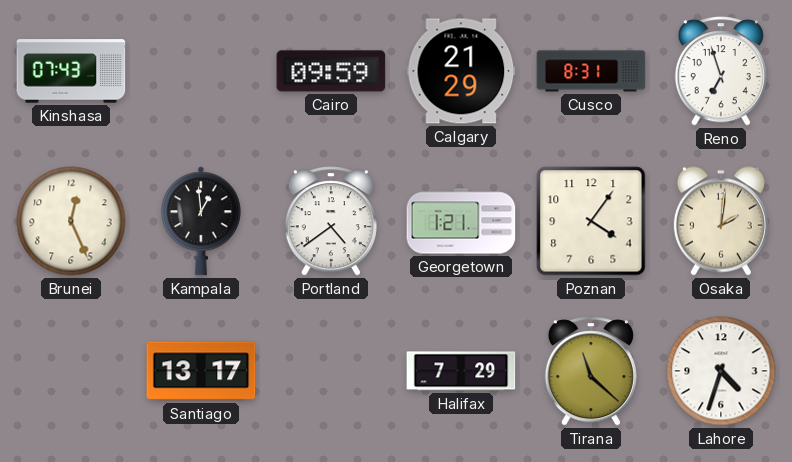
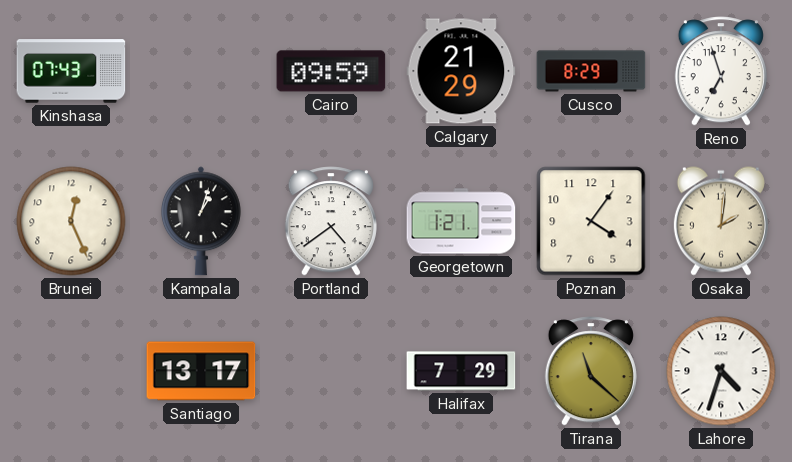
Cusco: 8:31 -> 8:29
Kampala: 12:59 -> 1:03
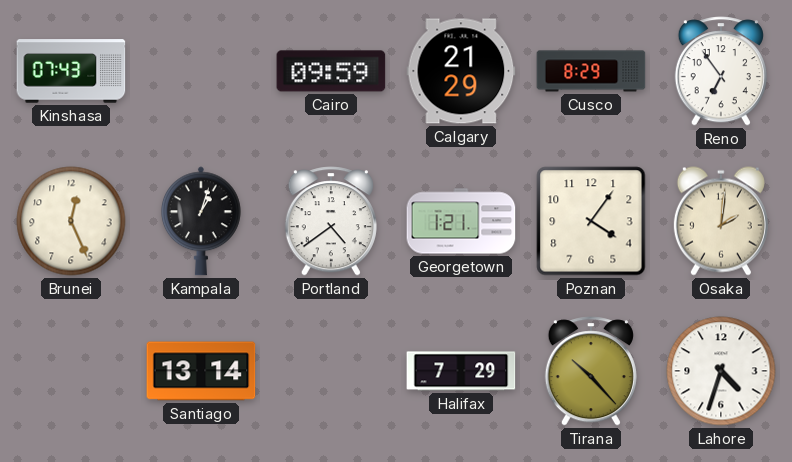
Reno: 6:57 -> 6:54
Santiago: 13:17 -> 13:14
Tirana: 11:22 -> 10:23
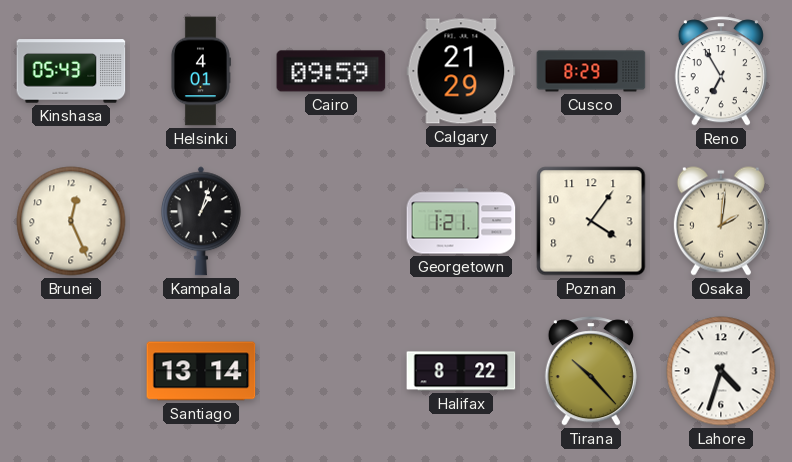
Kinshasa: 07:43 -> 05:43
Helsinki: none -> 4:01
Reno: 6:54 -> 6:55
Portland: 4:39 -> none
Halifax: 7:29 -> 8:22
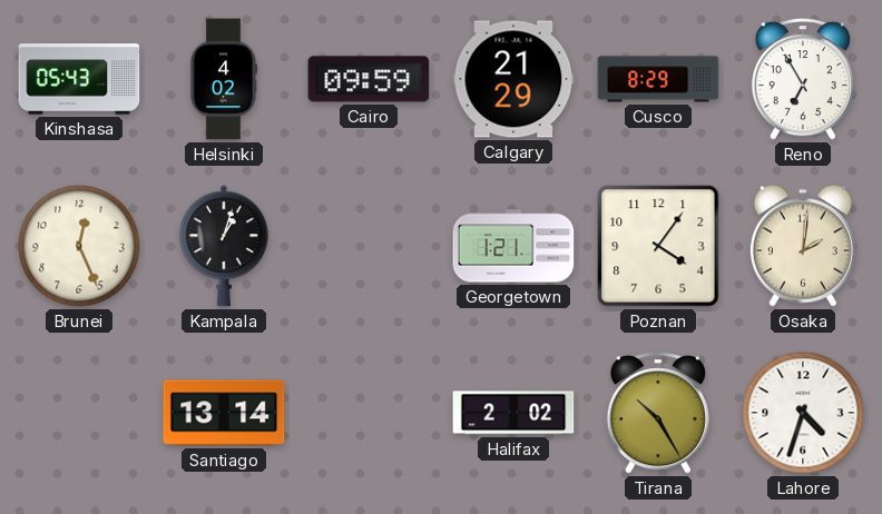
Helsinki: 4:01 -> 4:02
Halifax: 8:22 -> 2:02
Tirana: 10:23 -> 10:25
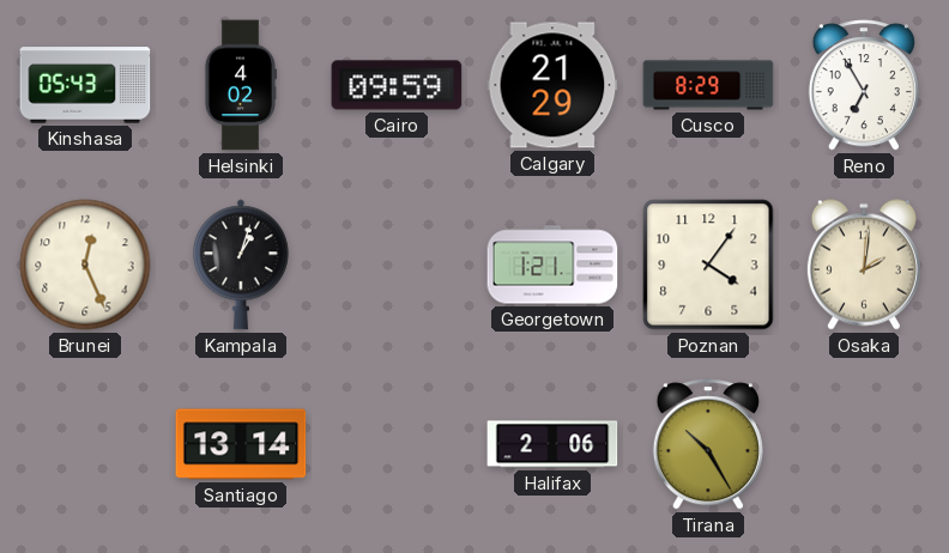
Halifax: 2:02 -> 2:06
Lahore: 4:33 -> none
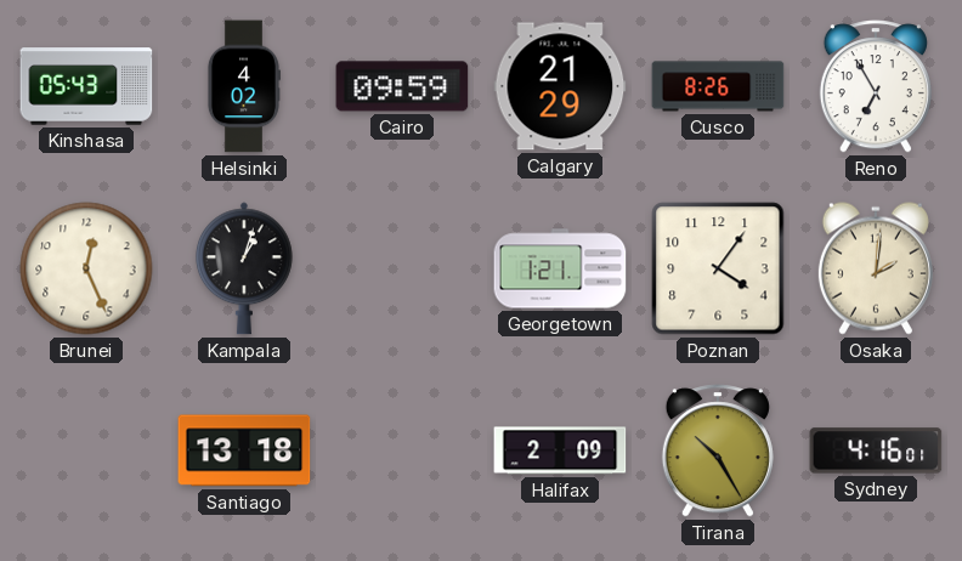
Cusco: 8:29 -> 8:26
Santiago: 13:14 -> 13:18
Halifax: 2:06 -> 2:09
Sydney: none -> 4:16
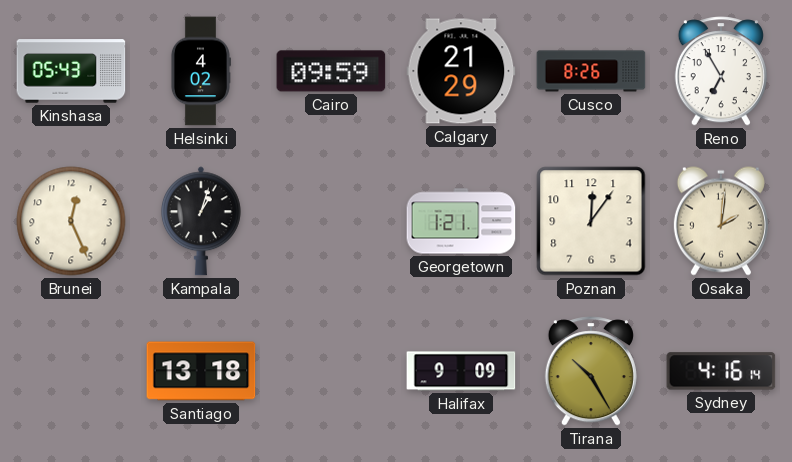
Poznan: 4:06 -> 12:06
Halifax: 2:09 -> 9:09
Sydney: 4:16:01 -> 4:16:14
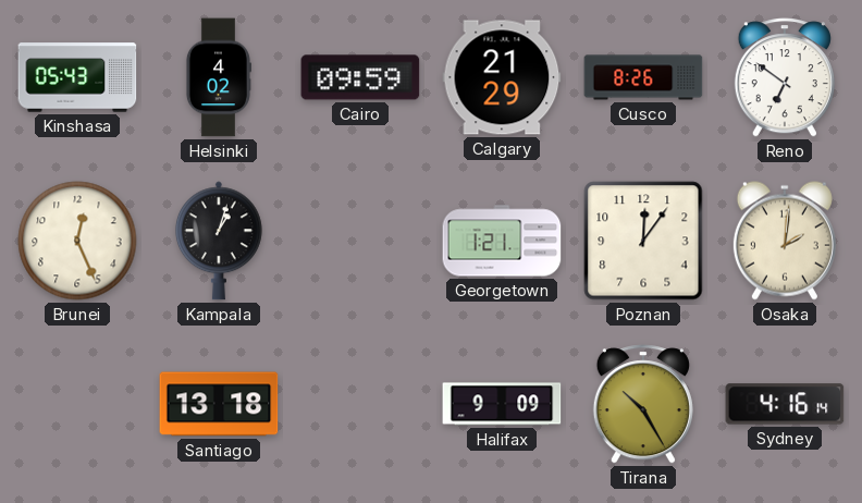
Reno: 6:55 -> 6:51
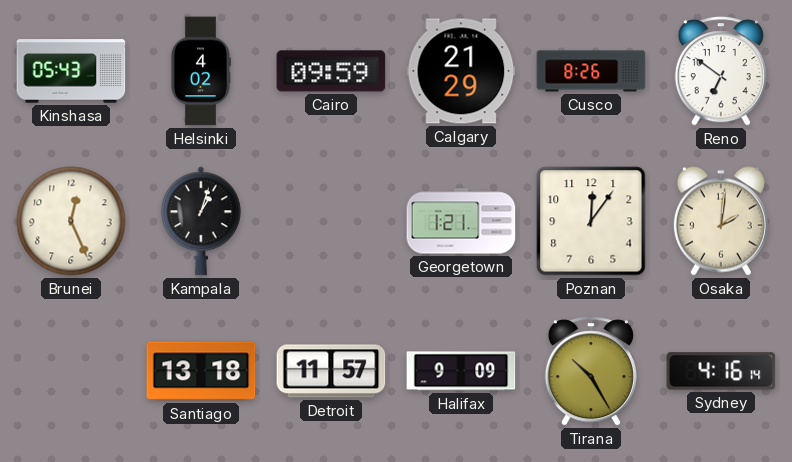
Detroit: none -> 11:57
